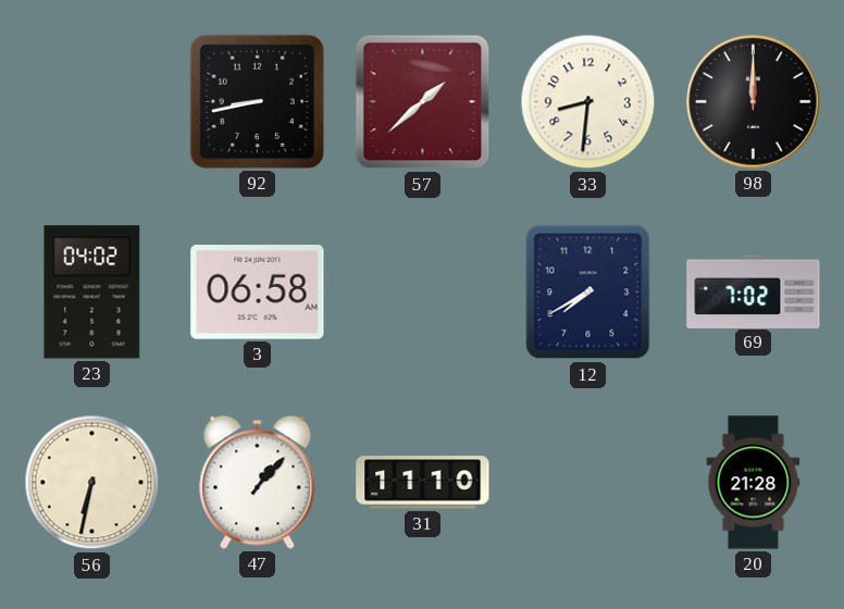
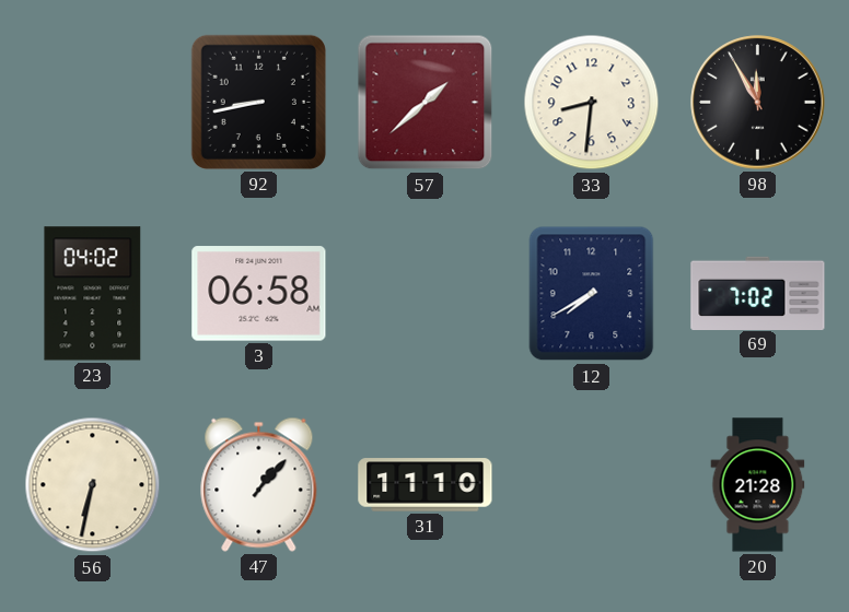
98: 12:00 -> 11:55
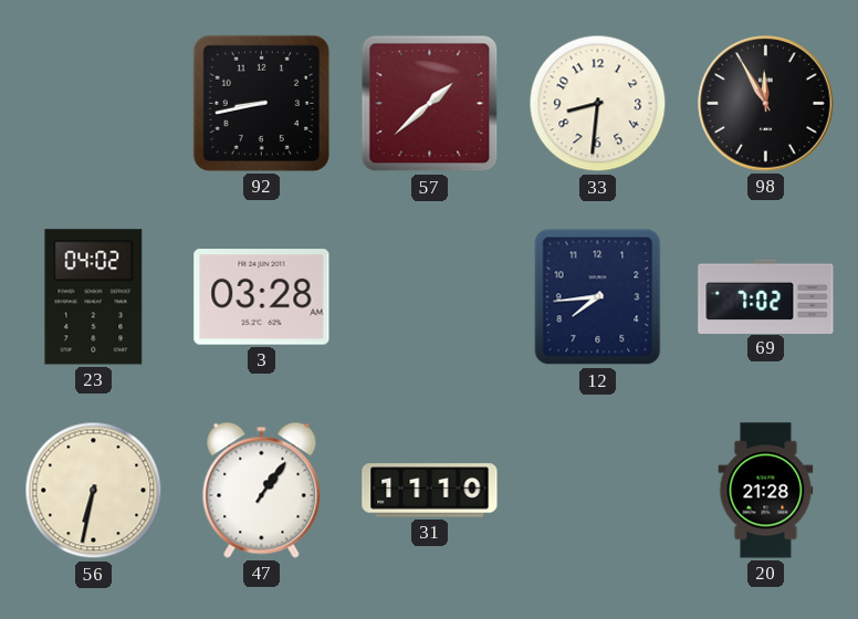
3: 06:58 -> 03:28
12: 7:40 -> 7:44
47: 1:07 -> 1:06
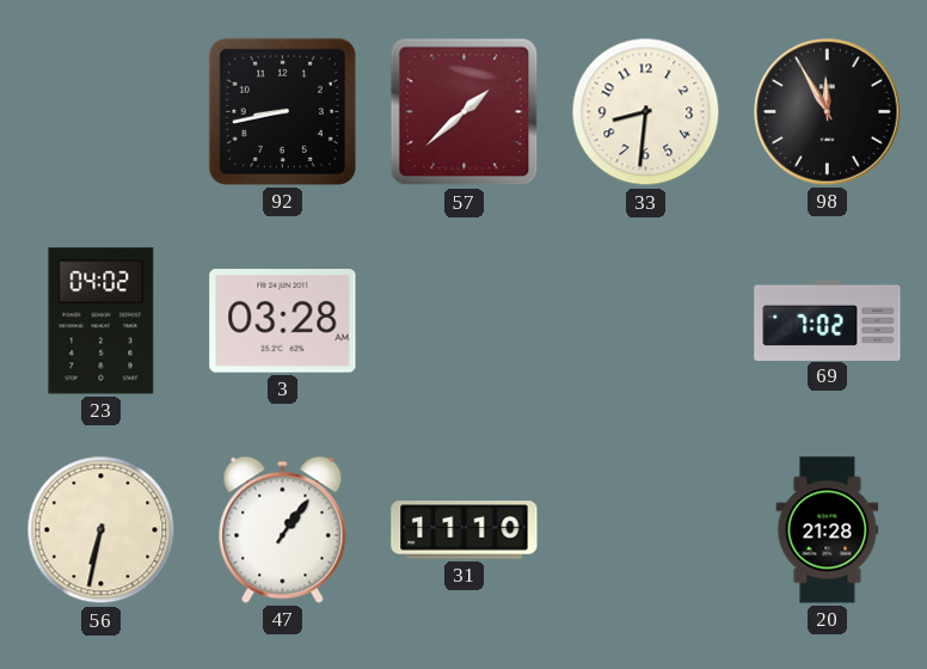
12: 7:44 -> none
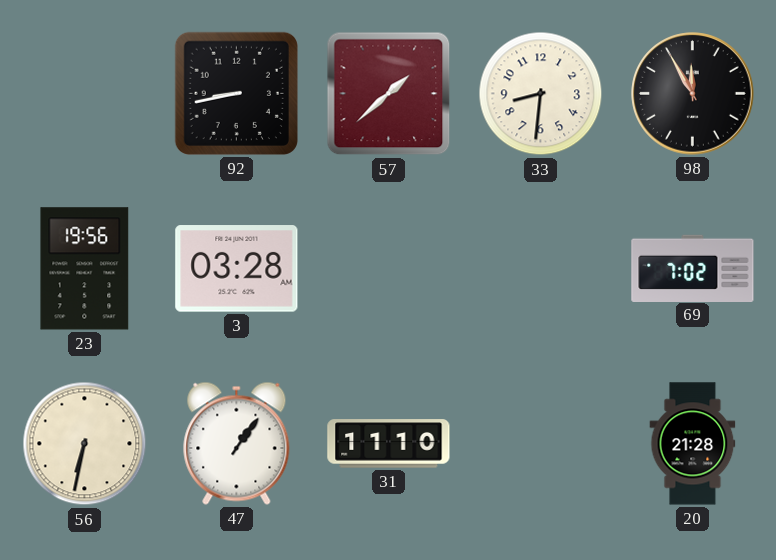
23: 04:02 -> 19:56
